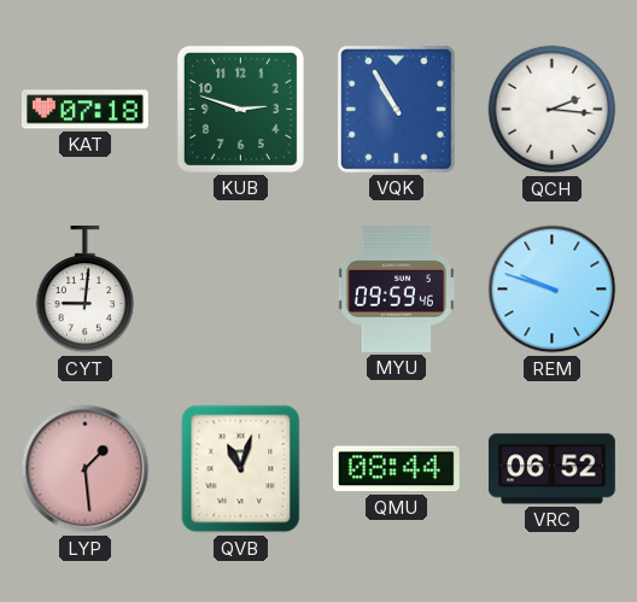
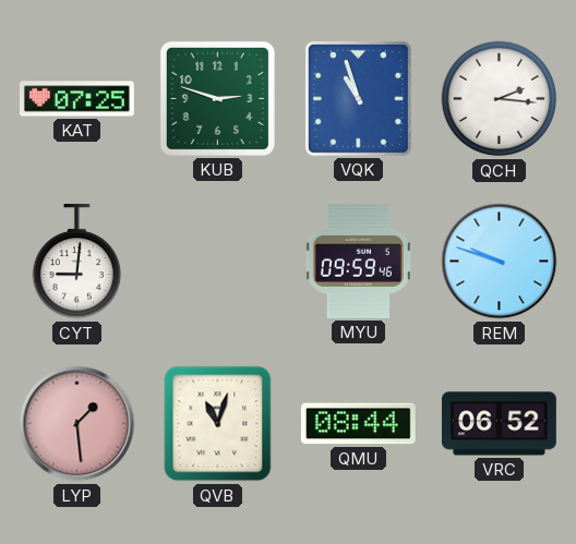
KAT: 07:18 -> 07:25
VQK: 10:55 -> 10:57
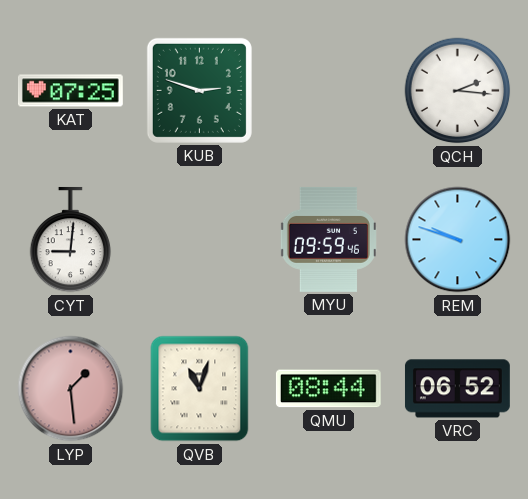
VQK: 10:57 -> none
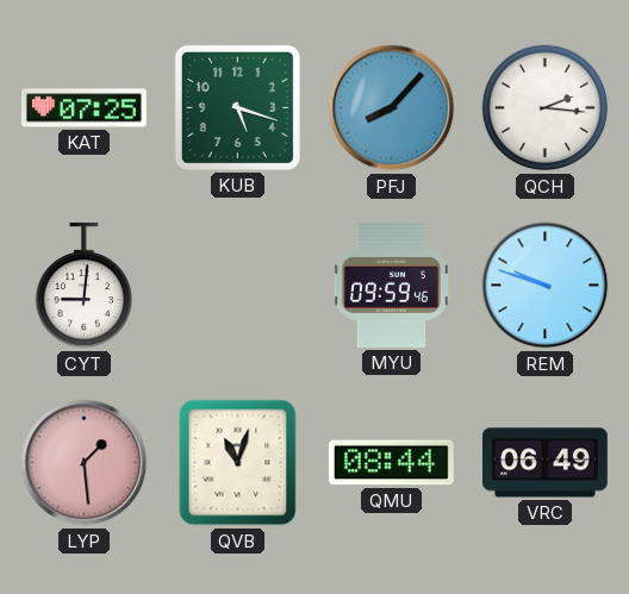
KUB: 2:48 -> 5:18
PFJ: none -> 8:07
VRC: 06:52 -> 06:49
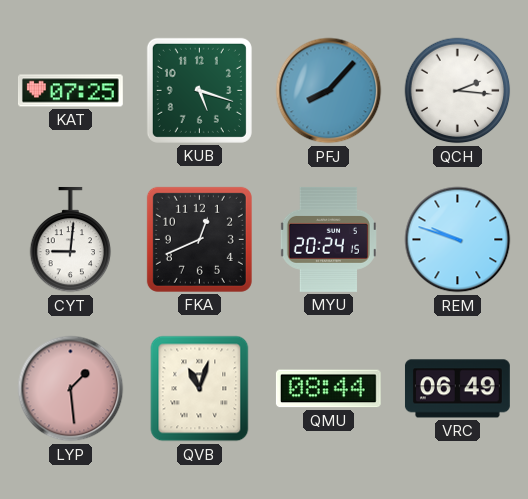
FKA: none -> 12:41
MYU: 09:59 -> 20:24
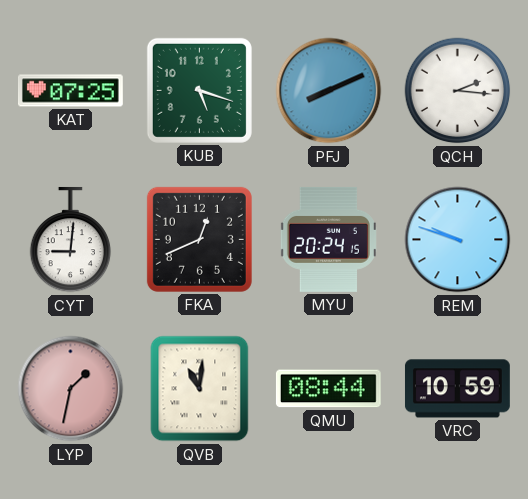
PFJ: 8:07 -> 8:11
LYP: 1:29 -> 1:32
QVB: 11:03 -> 11:01
VRC: 06:49 -> 10:59
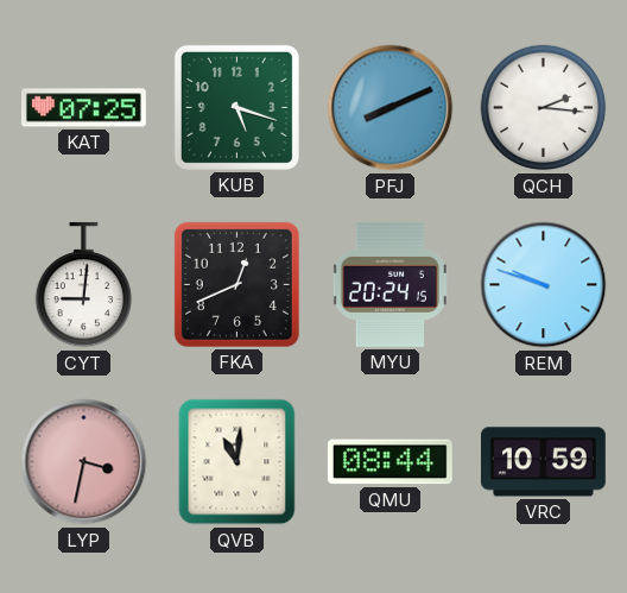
LYP: 1:32 -> 3:32
